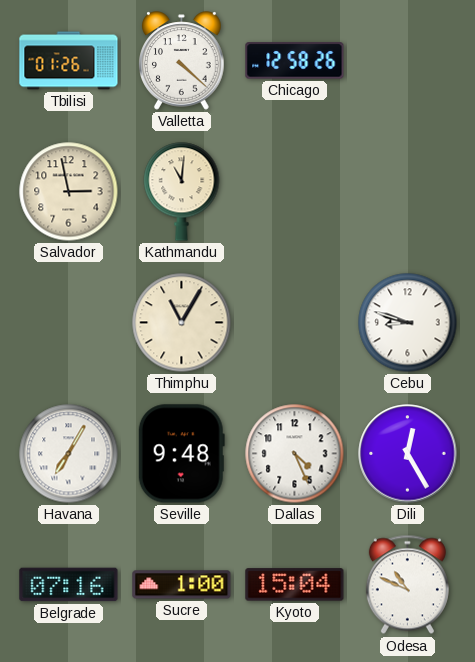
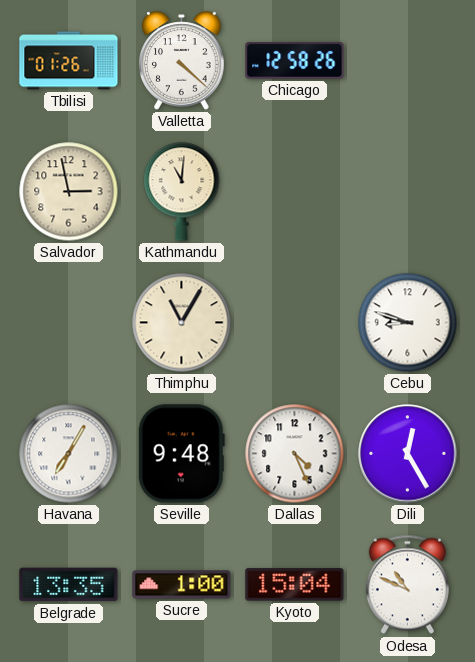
Belgrade: 07:16 -> 13:35
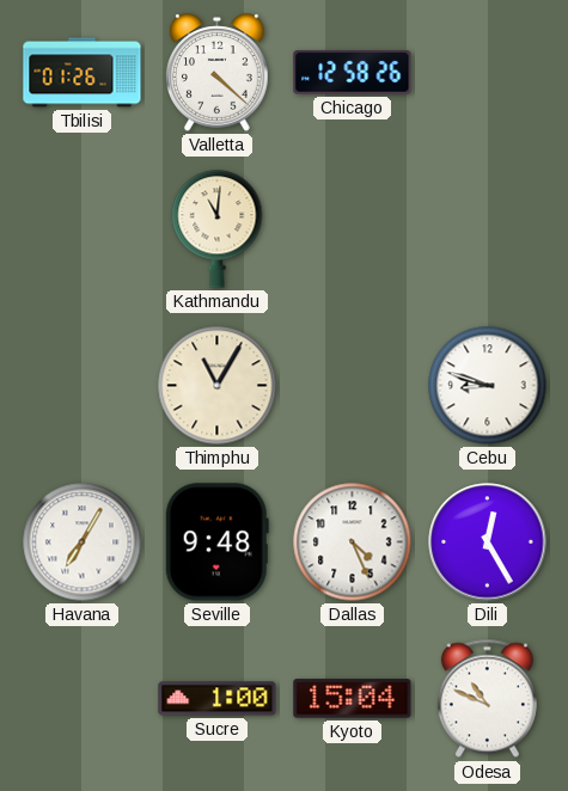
Salvador: 2:58 -> none
Belgrade: 13:35 -> none
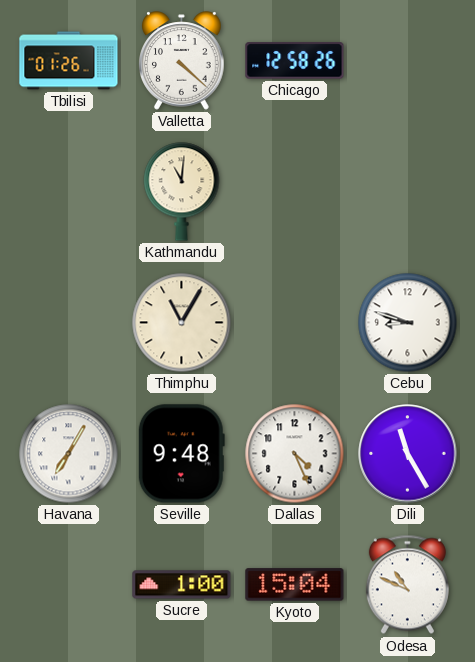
Dili: 12:25 -> 11:25
